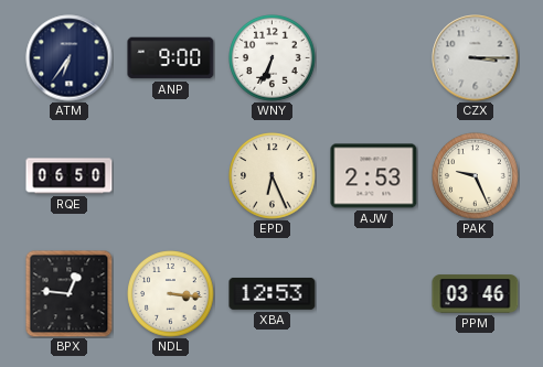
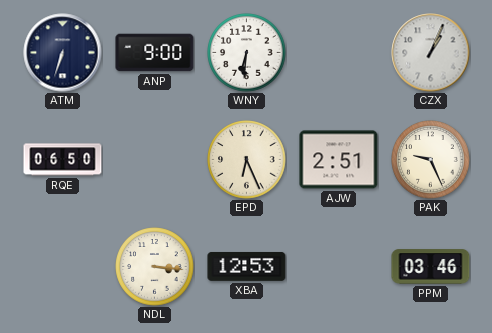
ATM: 6:36 -> 6:33
WNY: 6:34 -> 6:31
CZX: 3:15 -> 1:04
AJW: 2:53 -> 2:51
BPX: 12:46 -> none
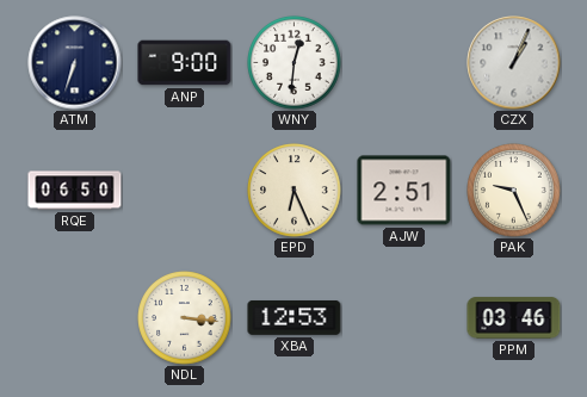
WNY: 6:31 -> 12:31
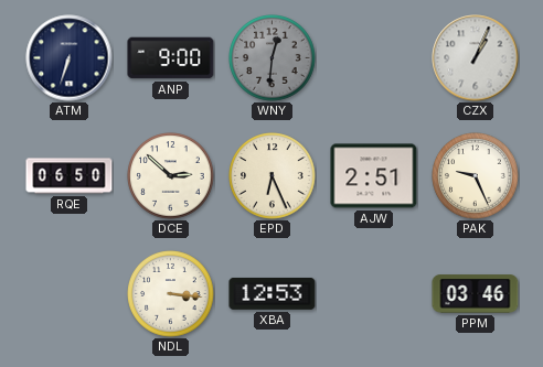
WNY dial: white -> grey
DCE: none -> 2:52
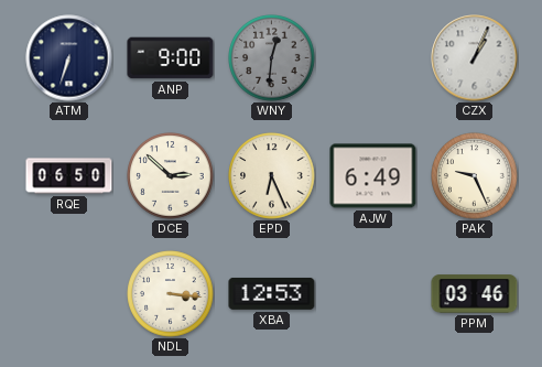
AJW: 2:51 -> 6:49
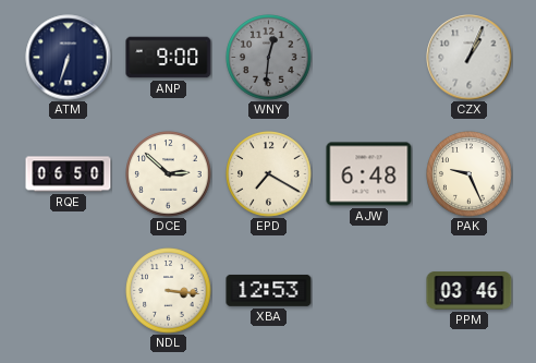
EPD: 6:26 -> 7:20
AJW: 6:49 -> 6:48
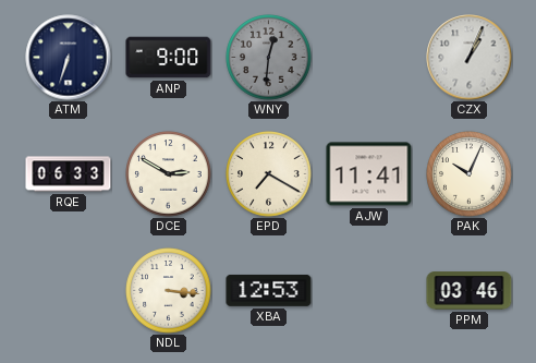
RQE: 06:50 -> 06:33
DCE: 2:52 -> 2:50
AJW: 6:48 -> 11:41
PAK: 9:26 -> 10:04
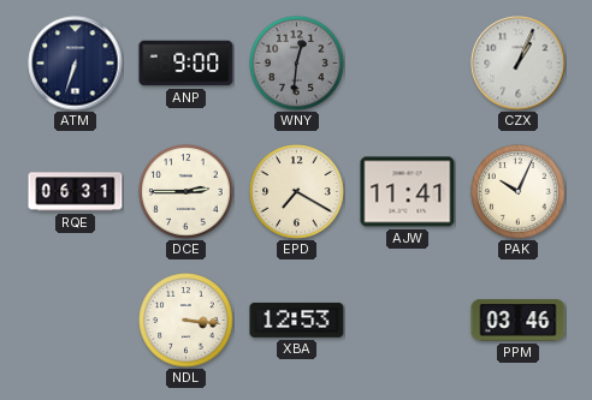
RQE: 06:33 -> 06:31
DCE: 2:50 -> 2:45
